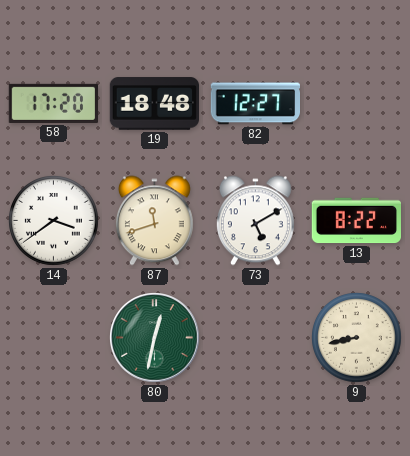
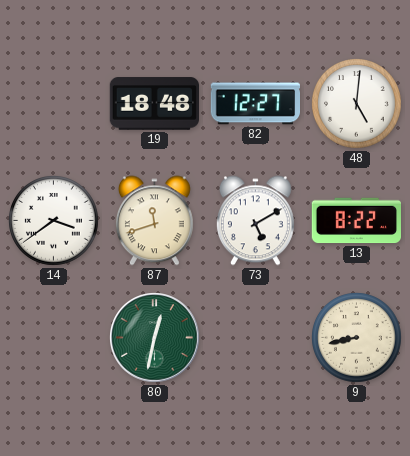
58: 17:20 -> none
48: none -> 5:01
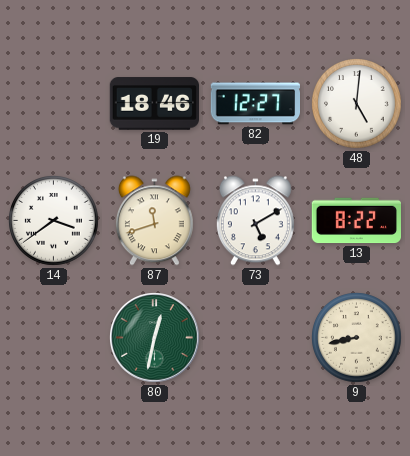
19: 18:48 -> 18:46
